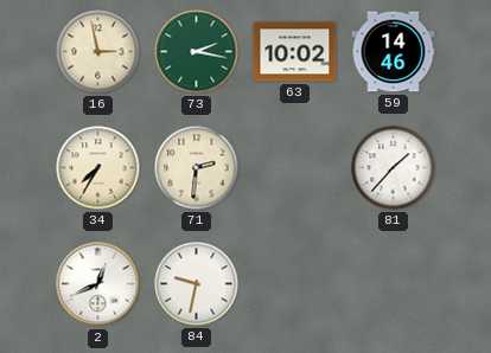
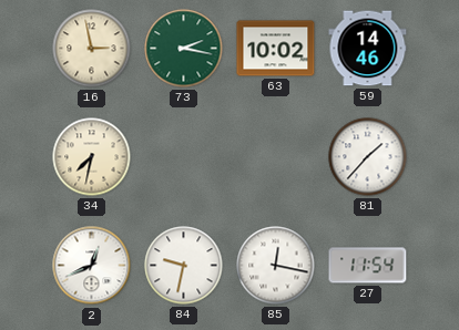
34: 7:35 -> 7:32
71: 2:31 -> none
85: none -> 12:17
27: none -> 11:54
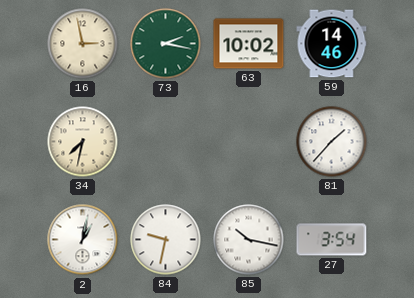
2: 12:41 -> 1:02
85: 12:17 -> 10:17
27: 11:54 -> 3:54
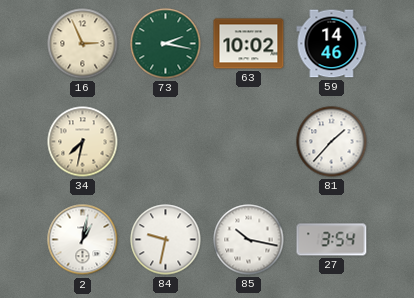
16: 2:58 -> 2:56
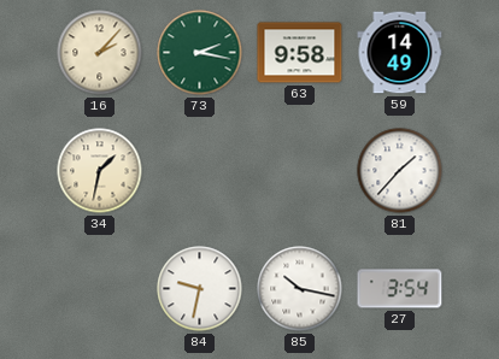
16: 2:56 -> 2:07
63: 10:02 -> 9:58
59: 14:46 -> 14:49
34: 7:32 -> 1:32
2: 1:02 -> none
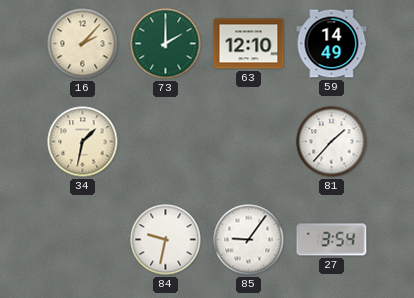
73: 2:17 -> 2:00
63: 9:58 -> 12:10
85: 10:17 -> 9:06
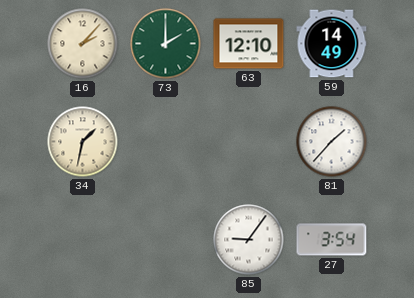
84: 9:32 -> none
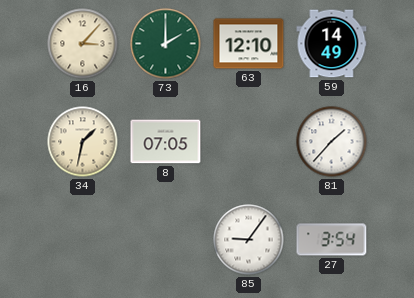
16: 2:07 -> 3:07
8: none -> 07:05
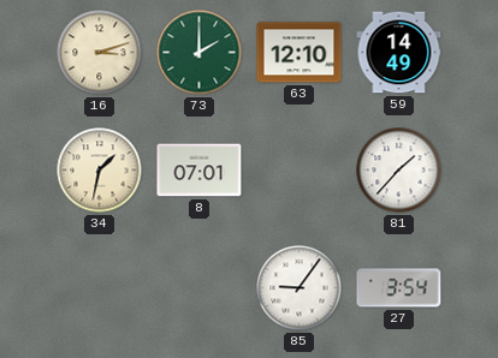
16: 3:07 -> 3:12
8: 07:05 -> 07:01
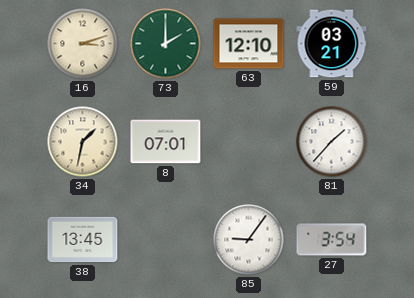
59: 14:49 -> 03:21
38: none -> 13:45
